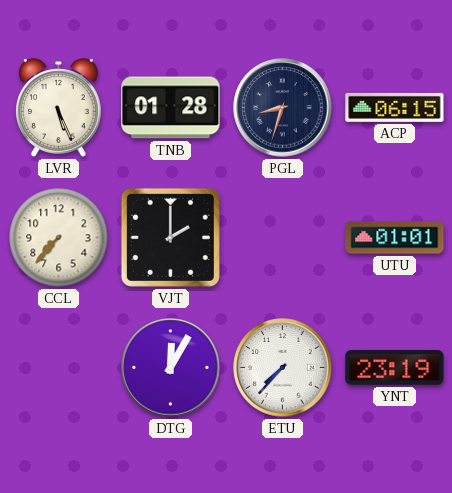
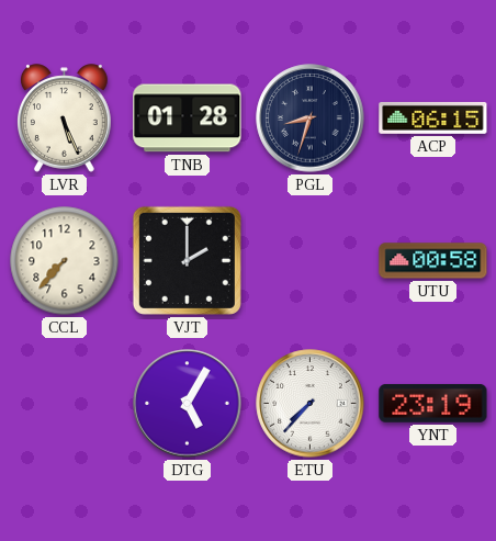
UTU: 01:01 -> 00:58
DTG: 12:05 -> 5:05
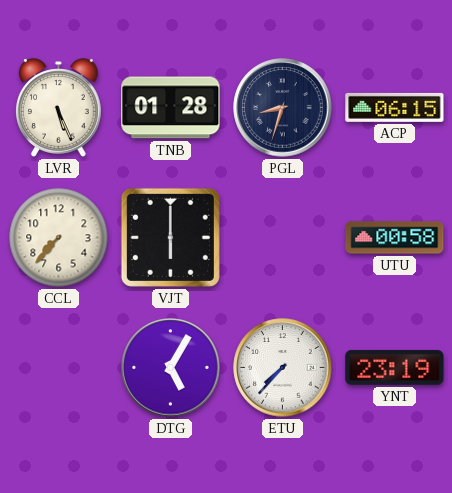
VJT: 2:00 -> 6:00
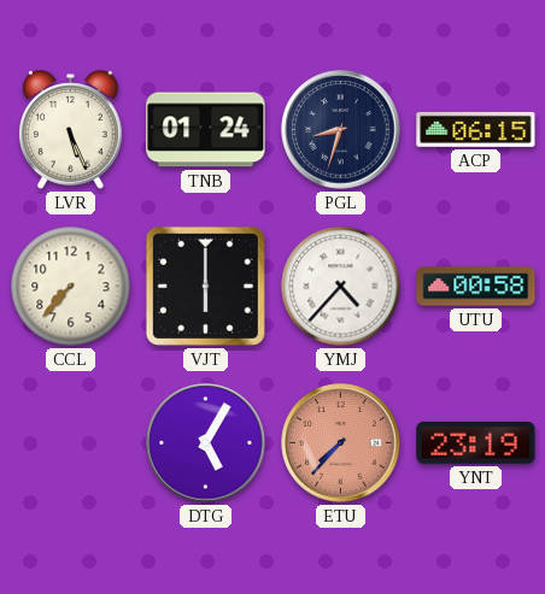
TNB: 01:28 -> 01:24
YMJ: none -> 4:37
ETU dial: white -> salmon
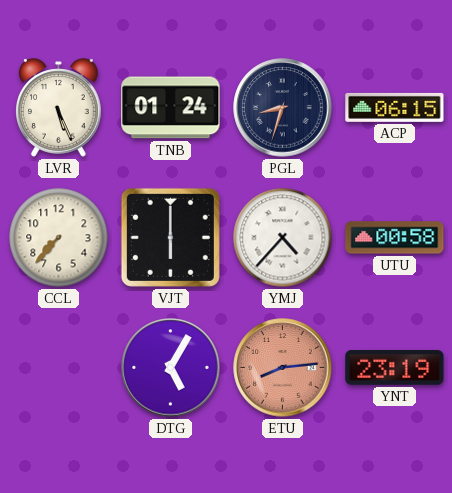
ETU: 7:37 -> 8:14
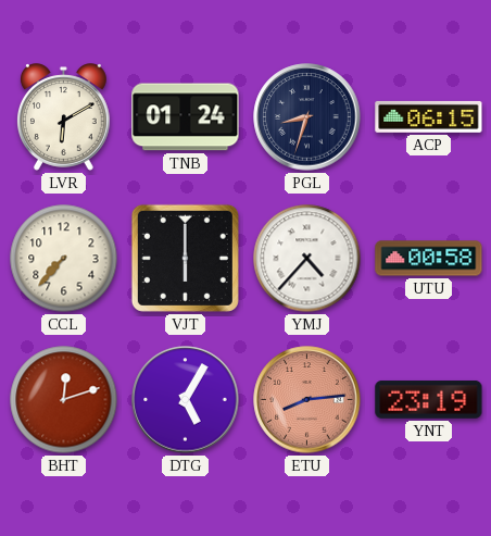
LVR: 5:26 -> 6:10
BHT: none -> 12:12
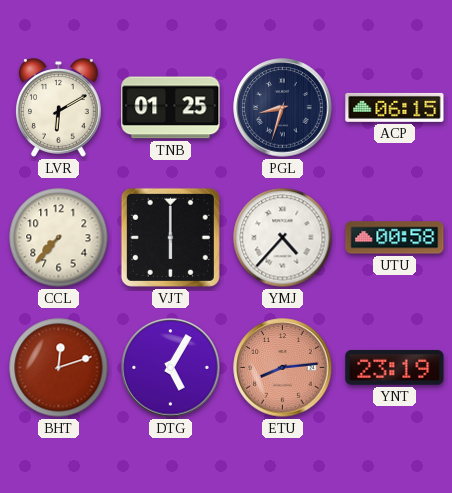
TNB: 01:24 -> 01:25
